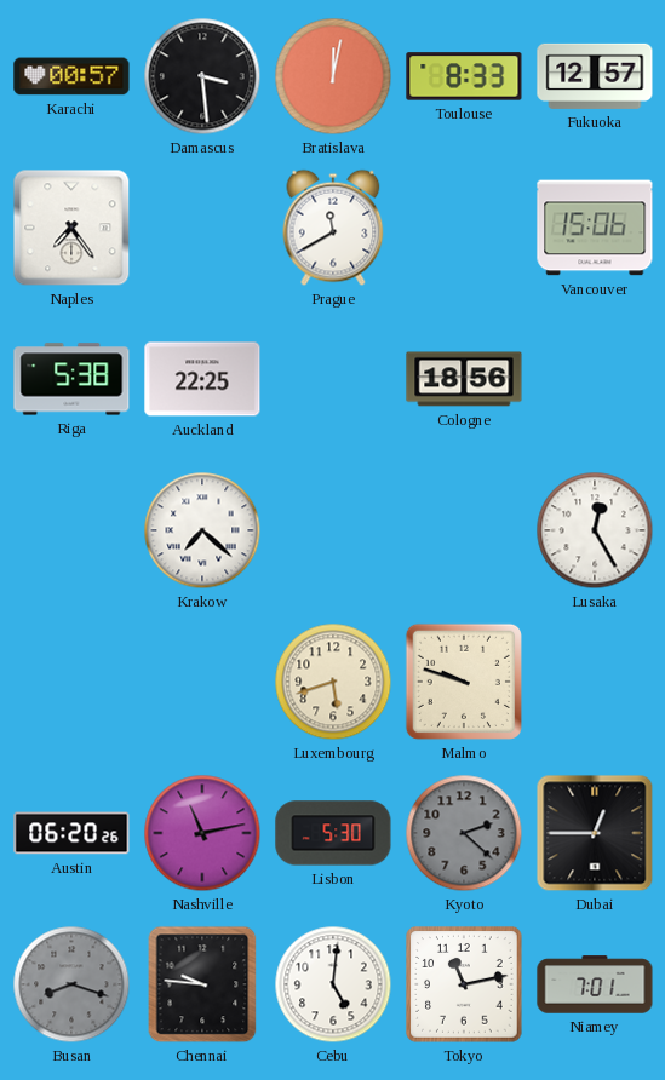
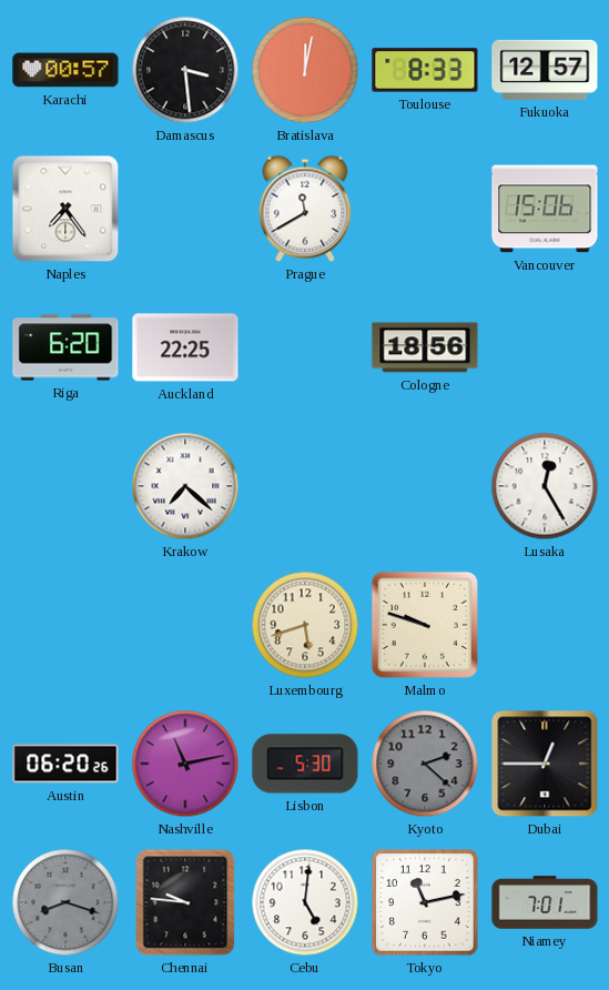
Riga: 5:38 -> 6:20
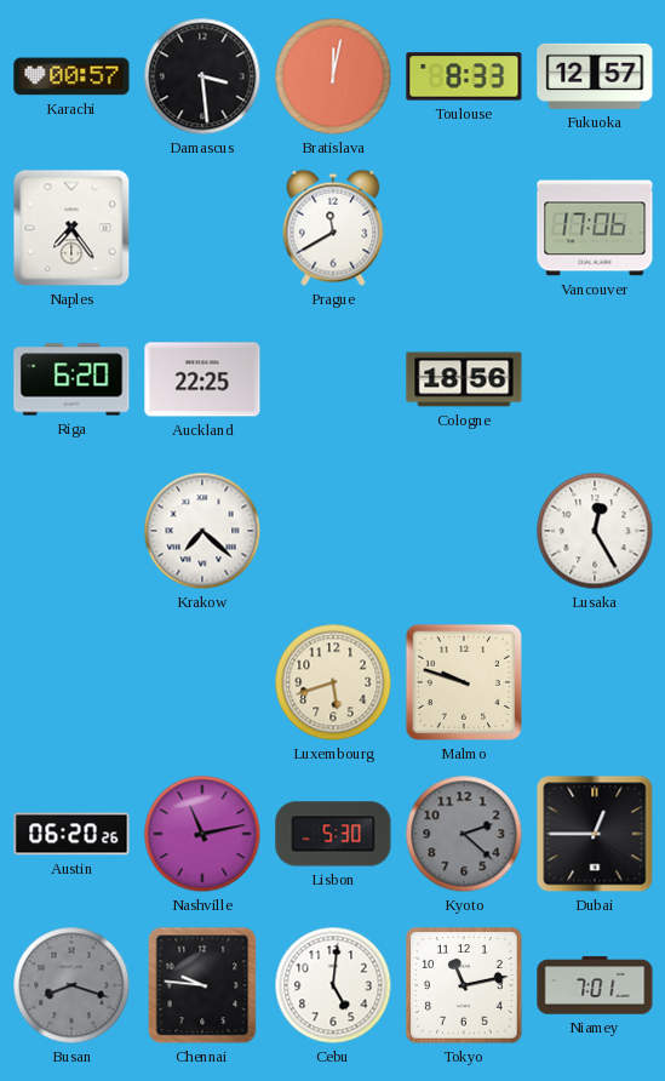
Vancouver: 15:06 -> 17:06
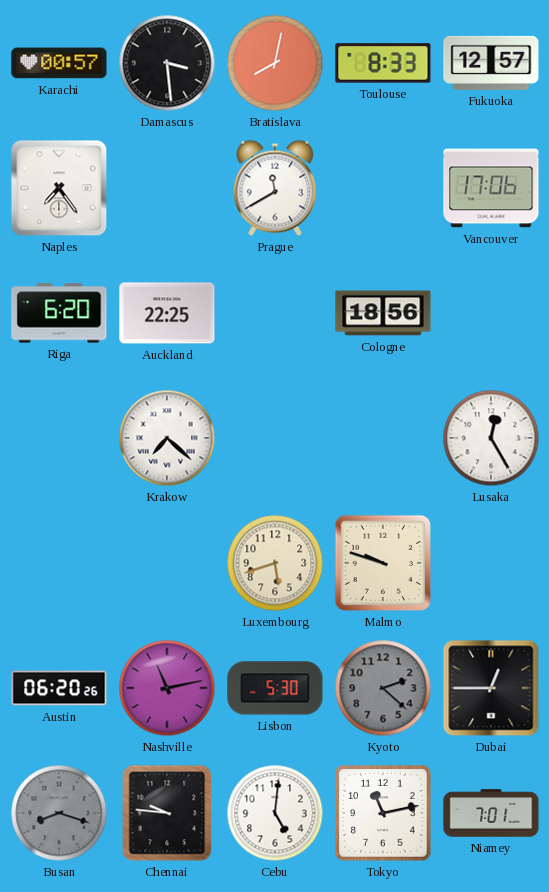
Bratislava: 12:02 -> 8:02
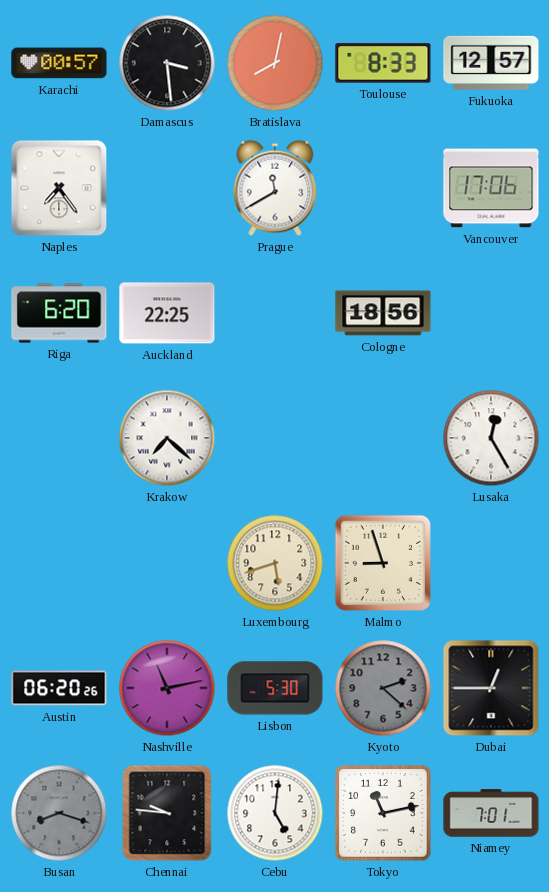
Malmo: 9:48 -> 8:57
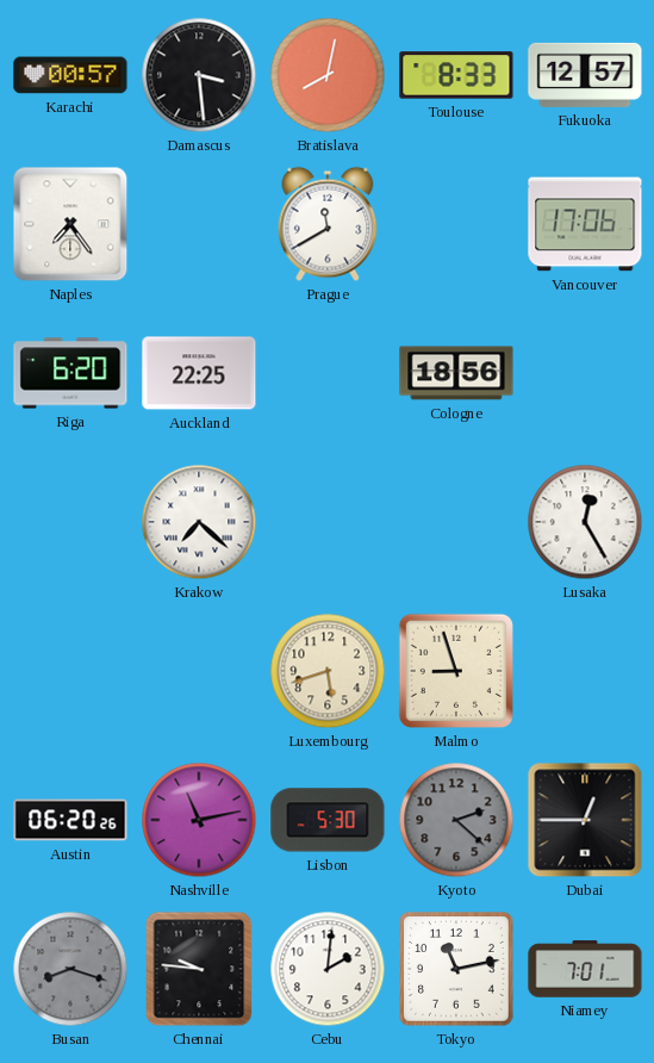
Cebu: 5:01 -> 2:01
